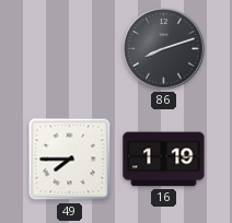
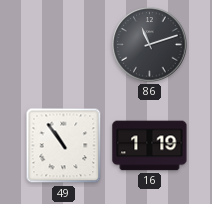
86: 8:12 -> 11:12
49: 7:45 -> 10:54
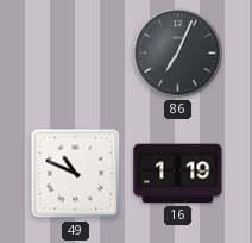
86: 11:12 -> 7:04
49: 10:54 -> 10:49
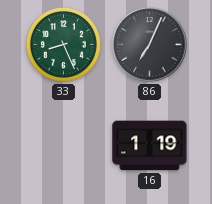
33: none -> 8:26
49: 10:49 -> none
